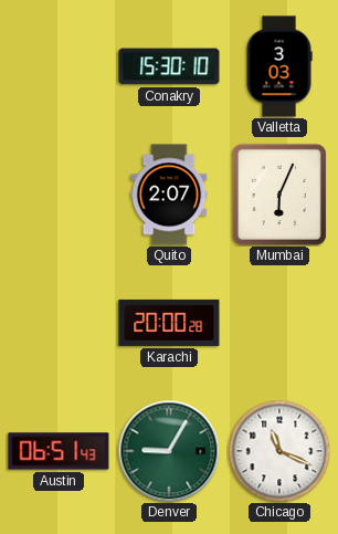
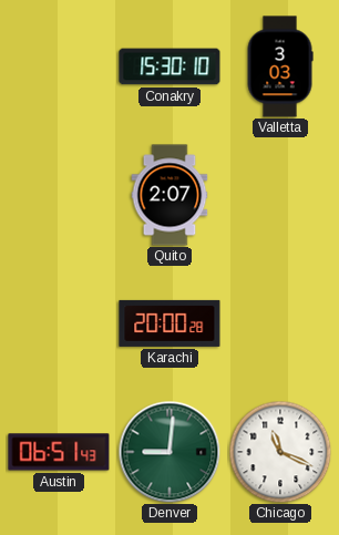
Mumbai: 6:04 -> none
Denver: 9:05 -> 9:01
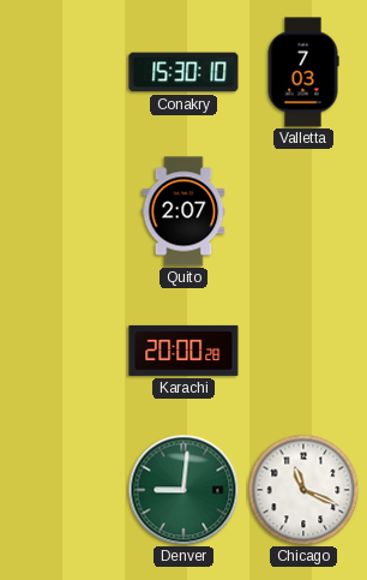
Valletta: 3:03 -> 7:03
Austin: 06:51 -> none
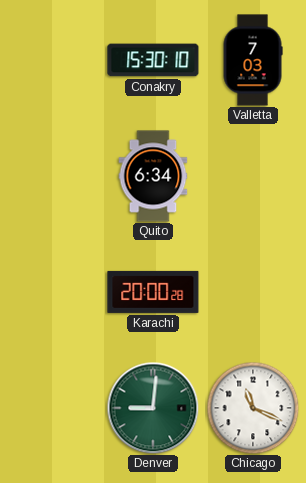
Quito: 2:07 -> 6:34
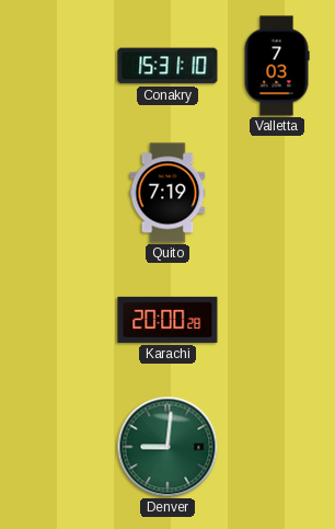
Conakry: 15:30 -> 15:31
Quito: 6:34 -> 7:19
Chicago: 11:19 -> none
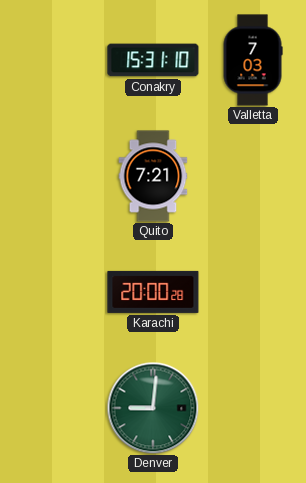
Quito: 7:19 -> 7:21
